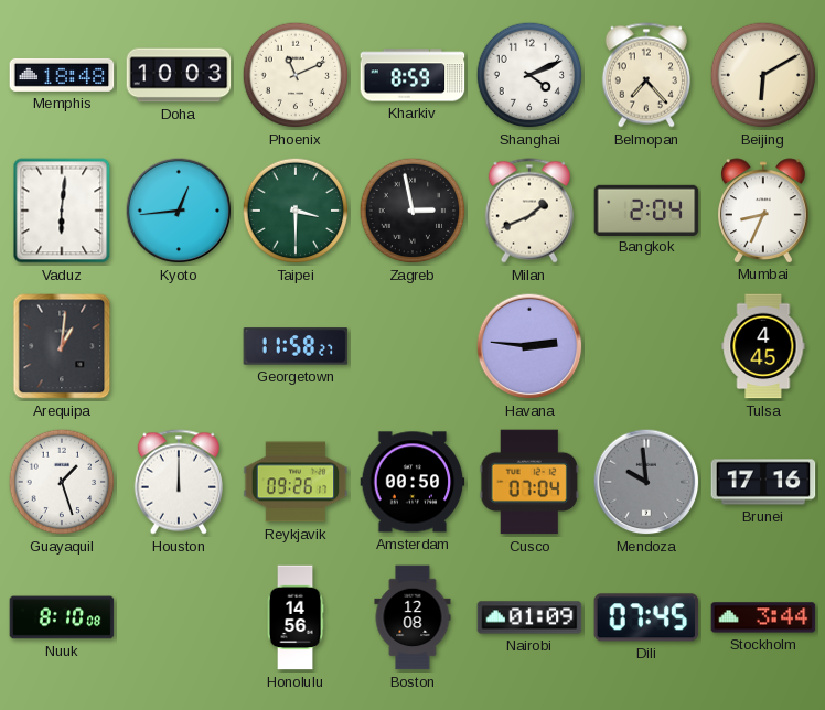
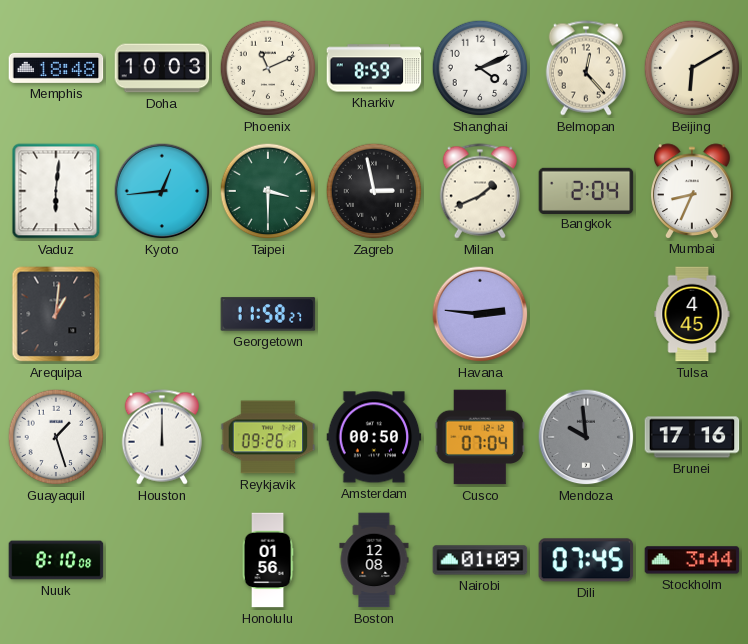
Belmopan: 7:23 -> 12:23
Honolulu: 14:56 -> 01:56
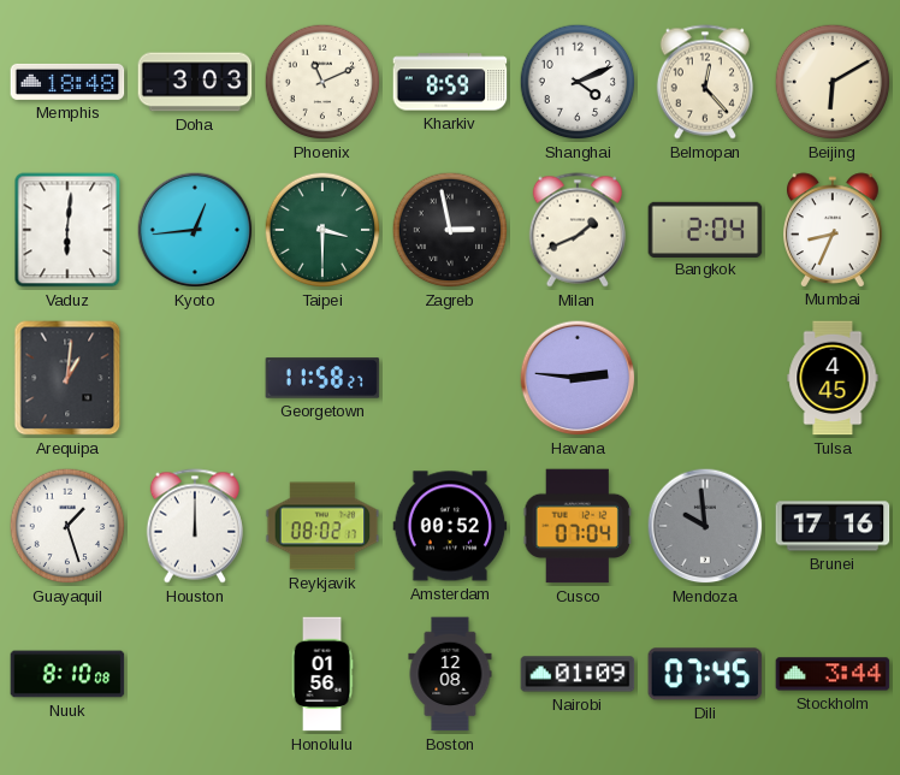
Doha: 10:03 -> 3:03
Reykjavik: 09:26 -> 08:02
Amsterdam: 00:50 -> 00:52
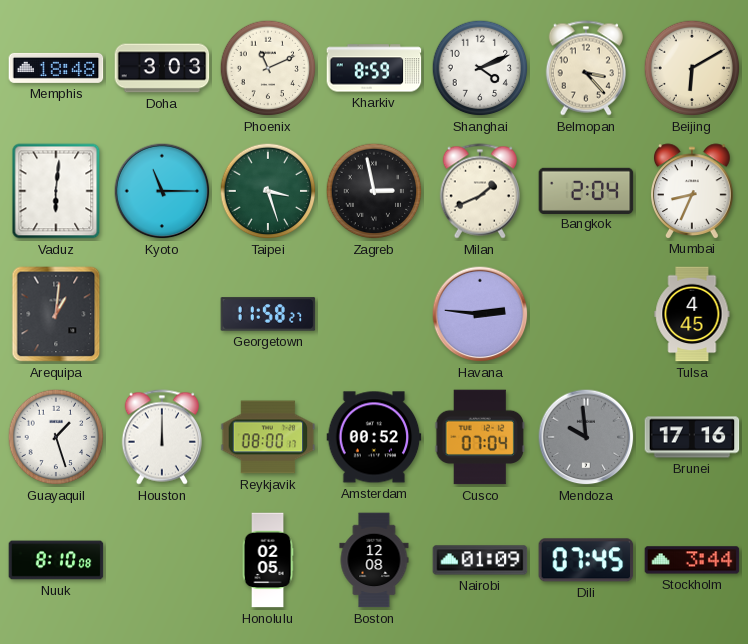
Belmopan: 12:23 -> 3:23
Kyoto: 12:44 -> 11:15
Taipei: 3:30 -> 3:27
Reykjavik: 08:02 -> 08:00
Honolulu: 01:56 -> 02:05
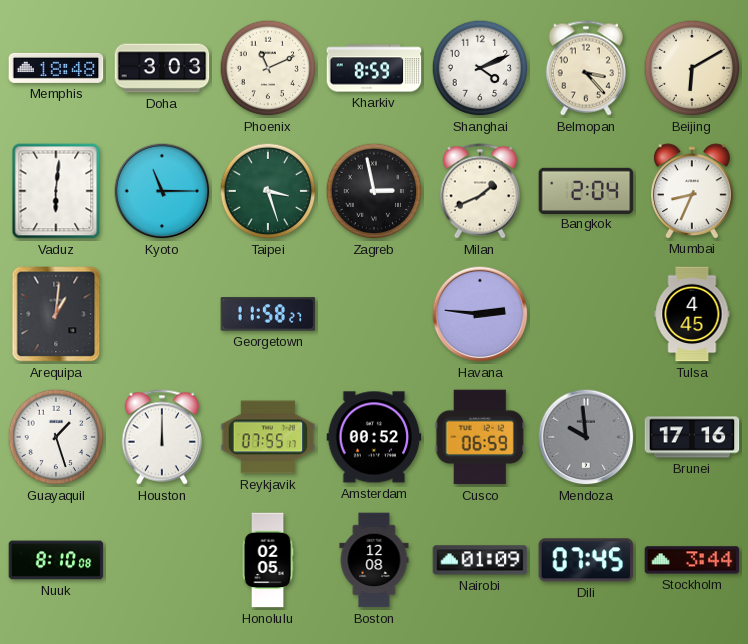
Reykjavik: 08:00 -> 07:55
Cusco: 07:04 -> 06:59
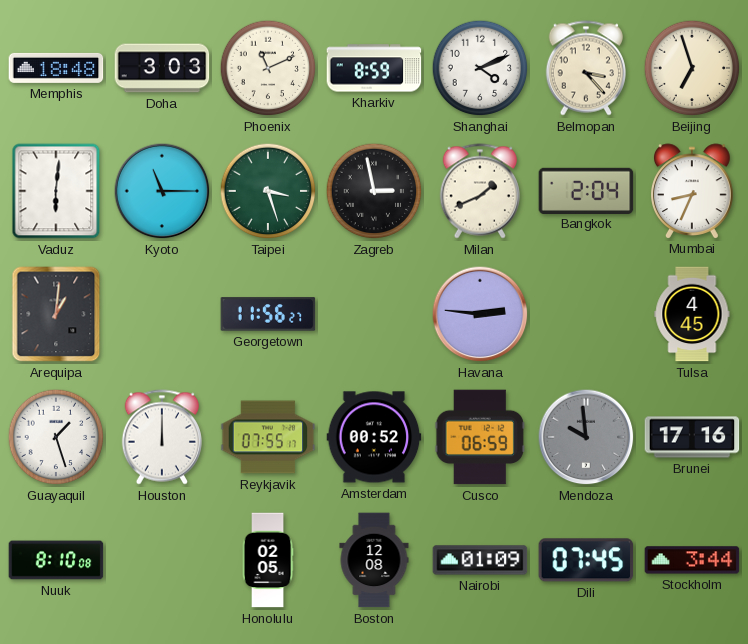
Beijing: 6:10 -> 6:57
Georgetown: 11:58 -> 11:56
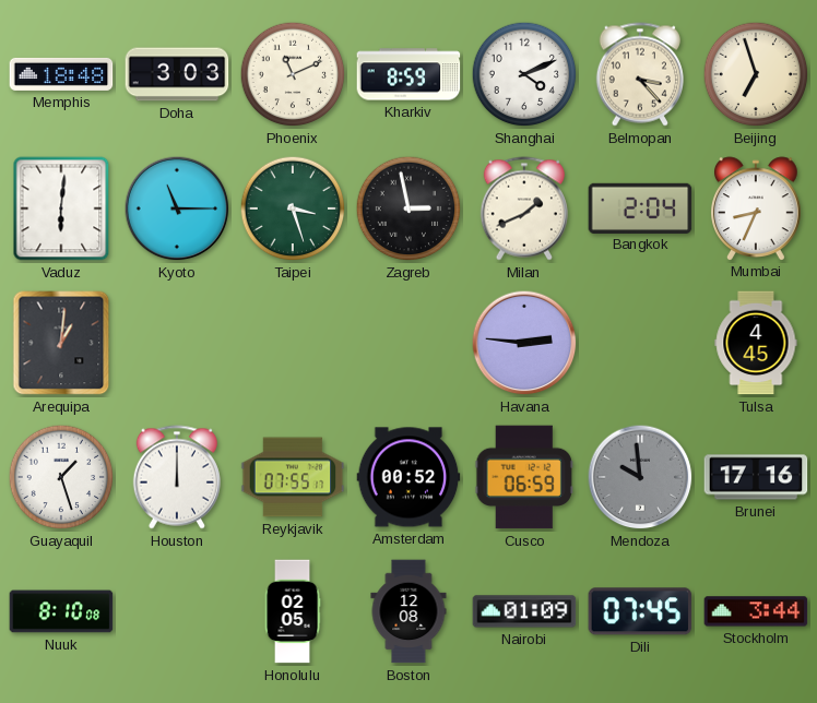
Georgetown: 11:56 -> none
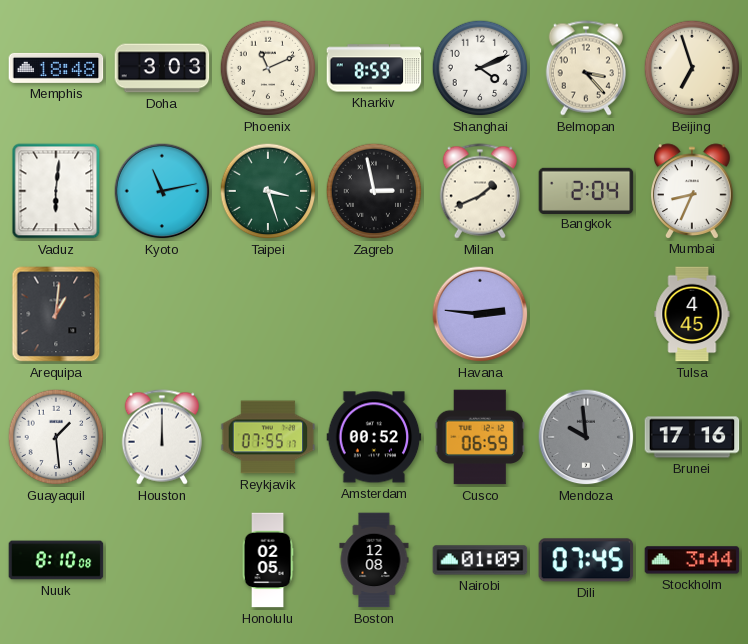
Kyoto: 11:15 -> 11:13
Guayaquil: 1:27 -> 1:29
